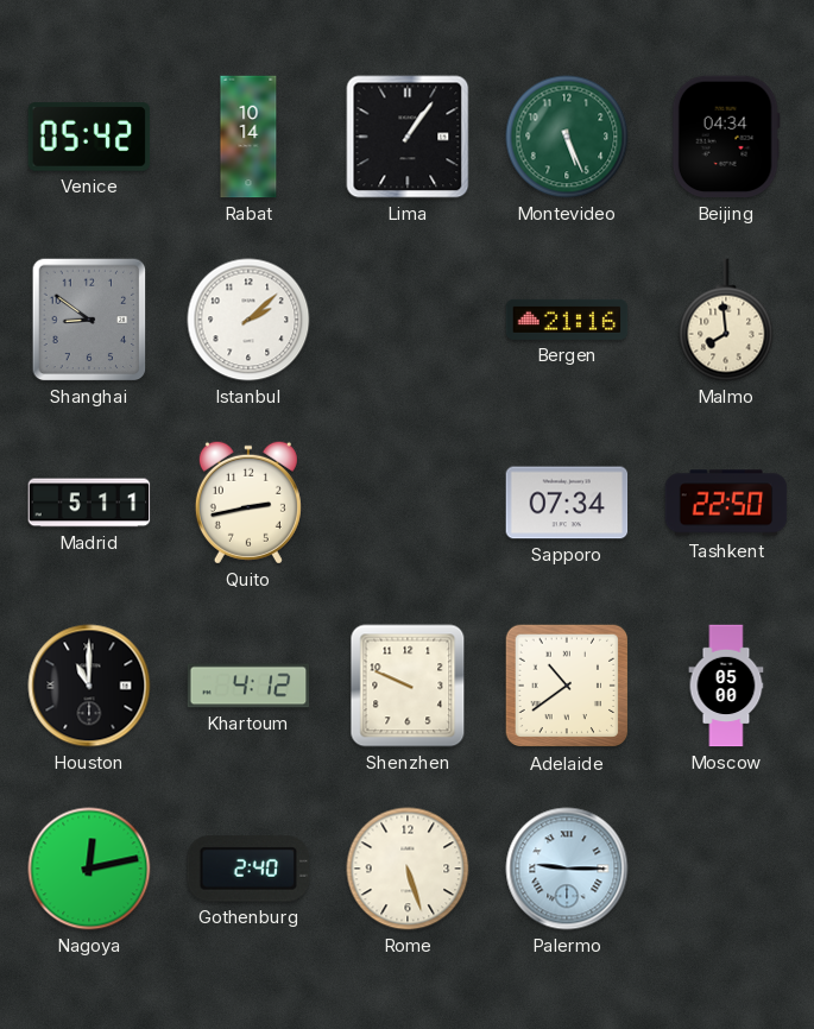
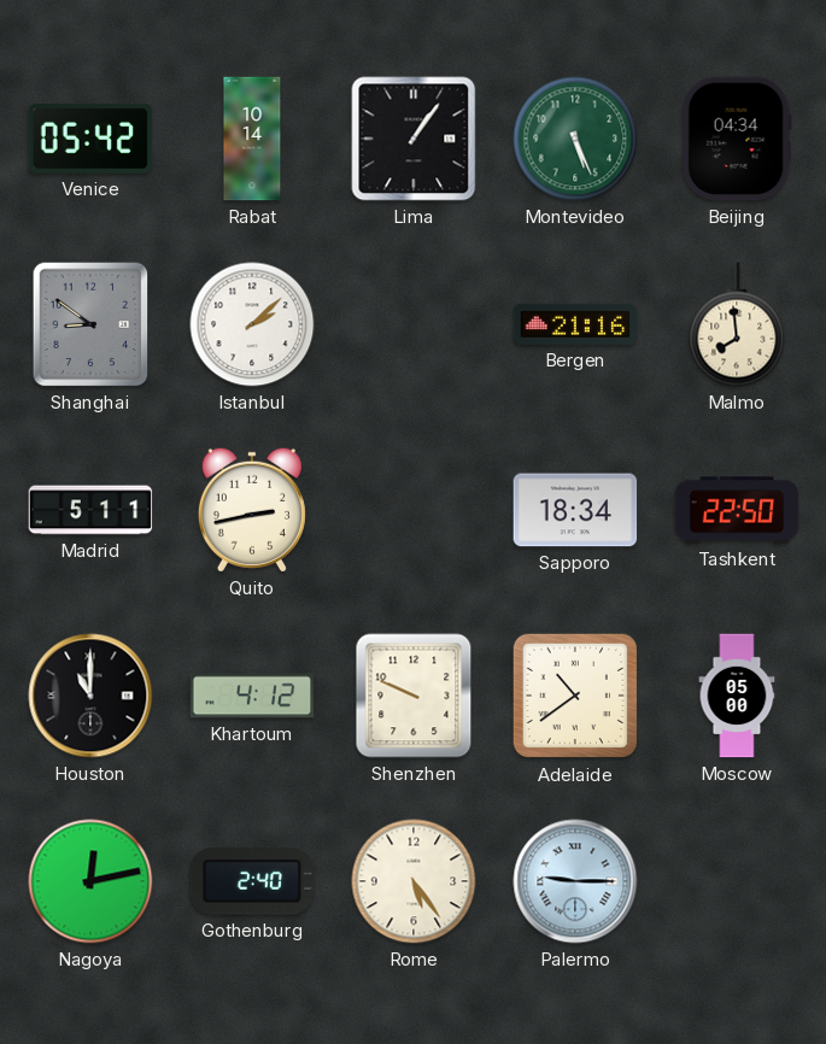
Sapporo: 07:34 -> 18:34
Rome: 5:27 -> 5:24
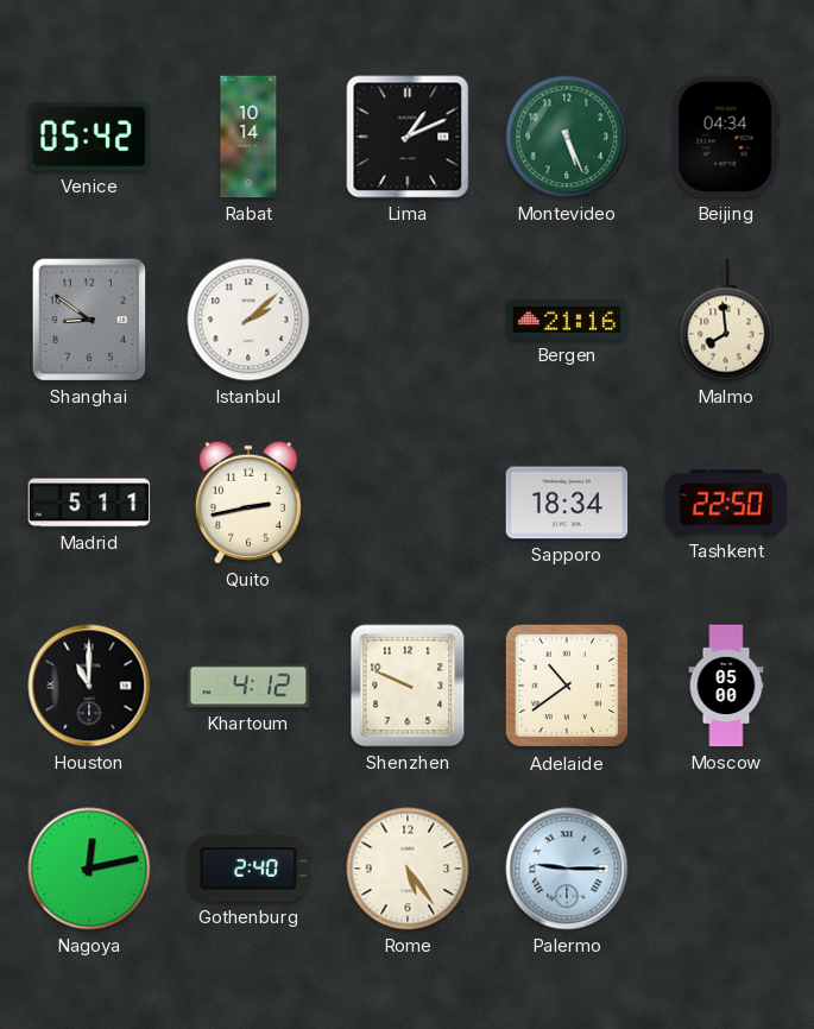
Lima: 1:06 -> 1:11
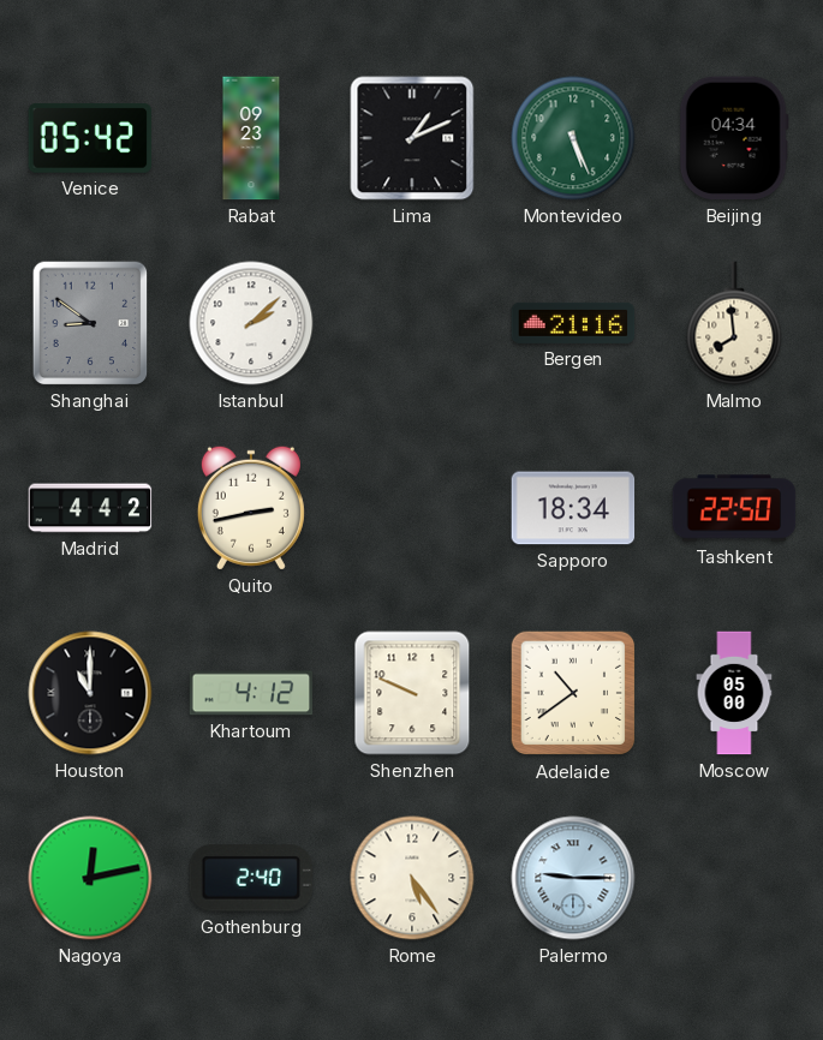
Rabat: 10:14 -> 09:23
Madrid: 5:11 -> 4:42
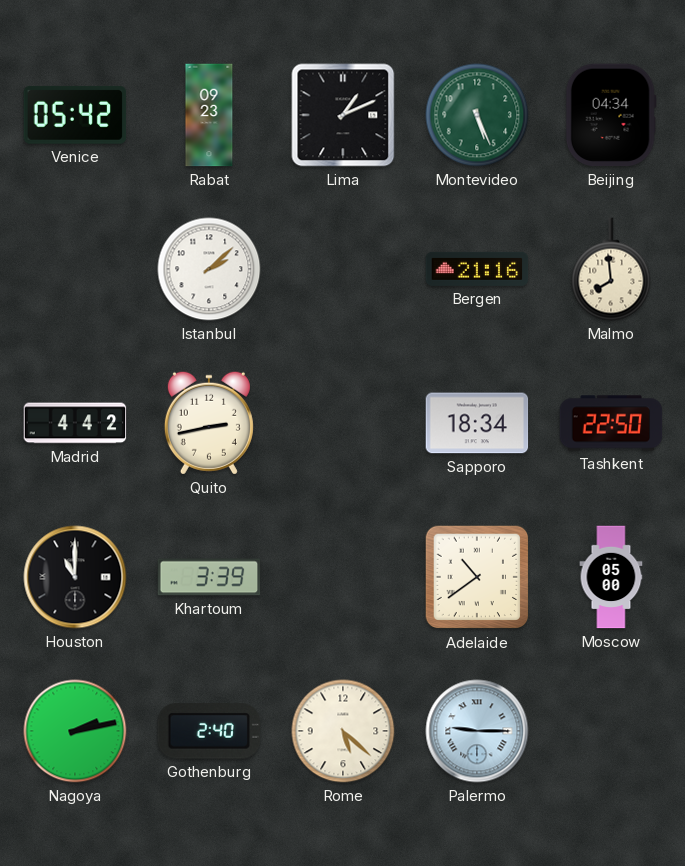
Shanghai: 8:51 -> none
Khartoum: 4:12 -> 3:39
Shenzhen: 9:49 -> none
Nagoya: 12:13 -> 2:13
Rome: 5:24 -> 5:22
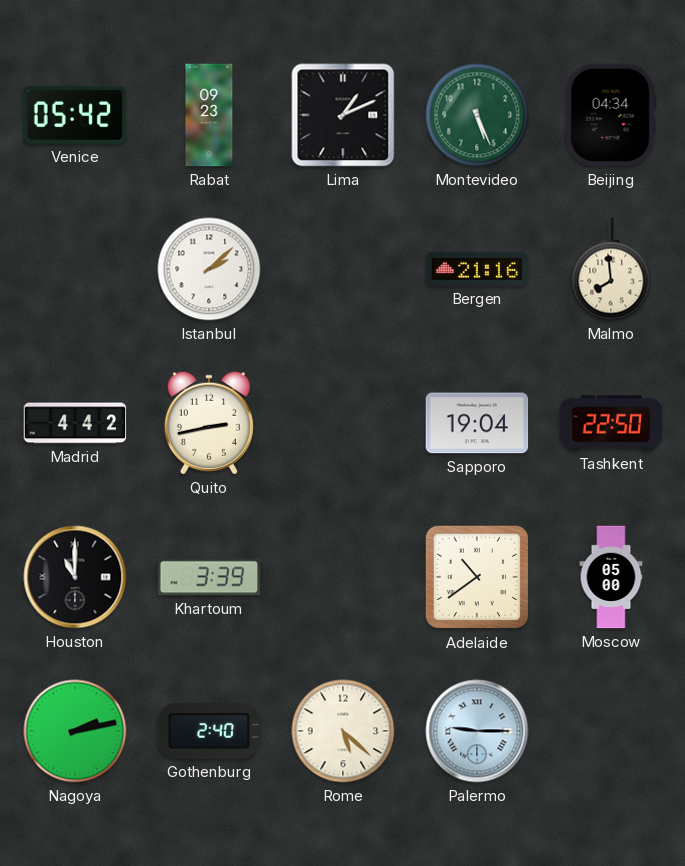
Sapporo: 18:34 -> 19:04
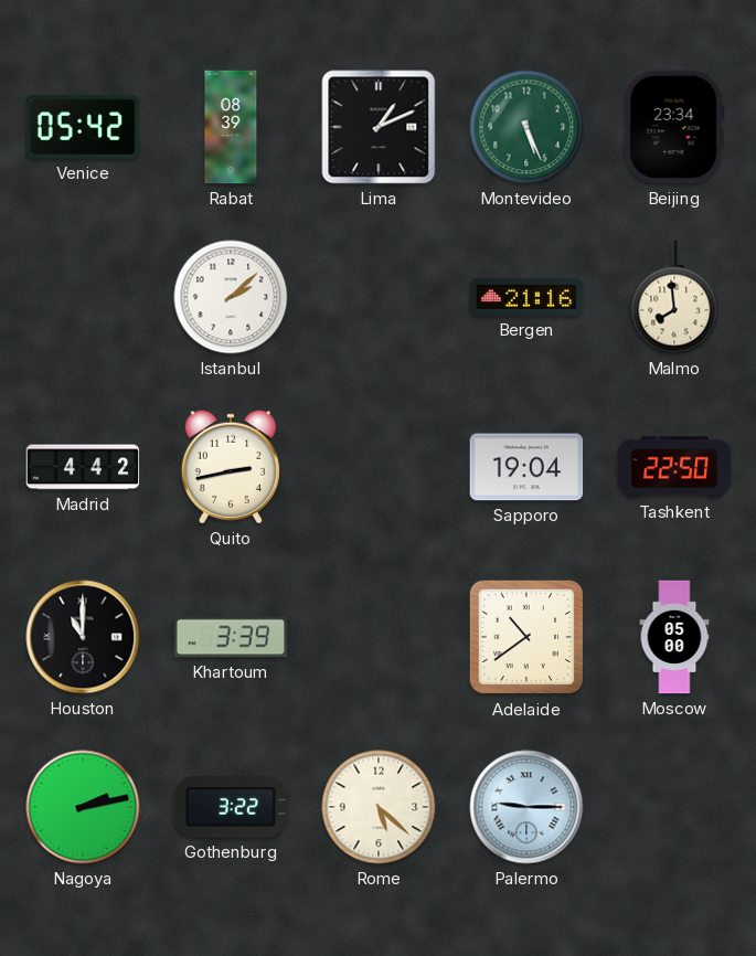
Rabat: 09:23 -> 08:39
Beijing: 04:34 -> 23:34
Gothenburg: 2:40 -> 3:22
